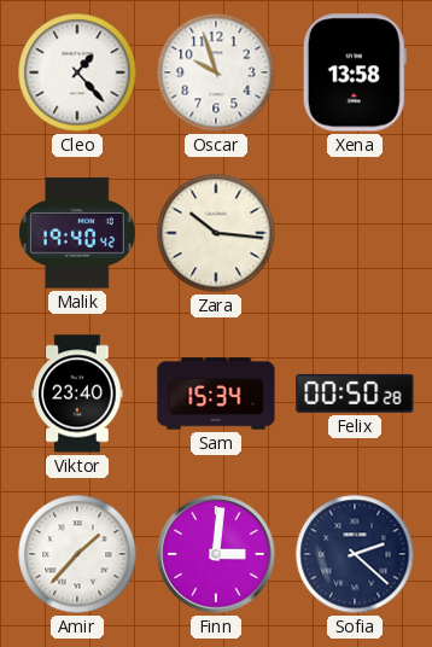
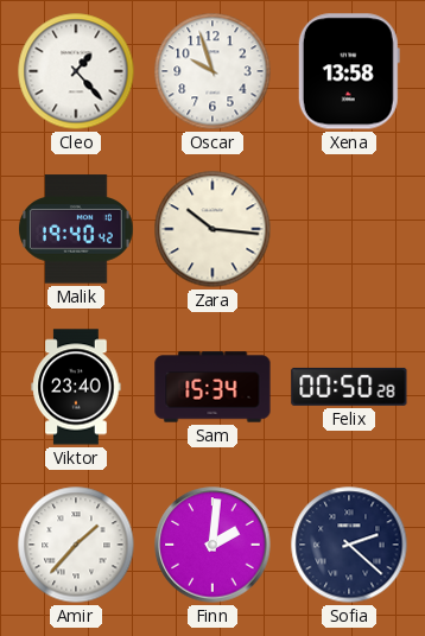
Finn: 3:01 -> 2:01
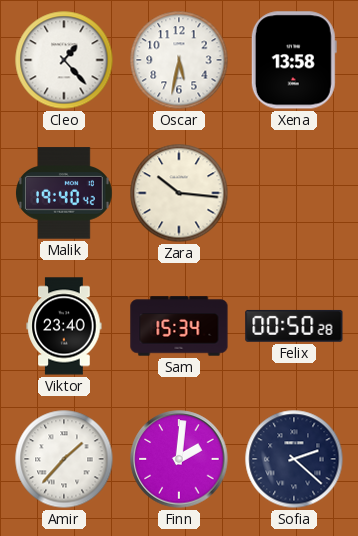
Oscar: 9:57 -> 5:32
